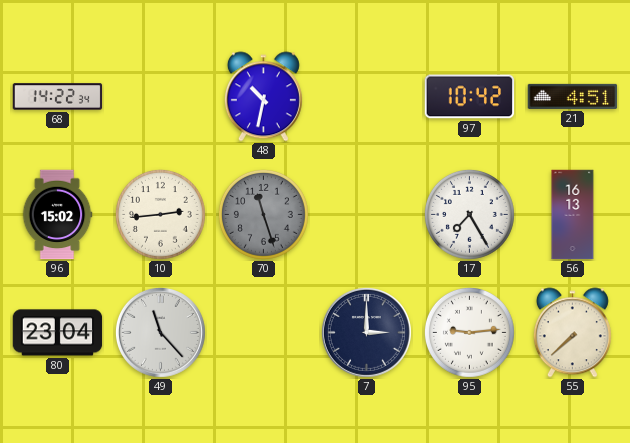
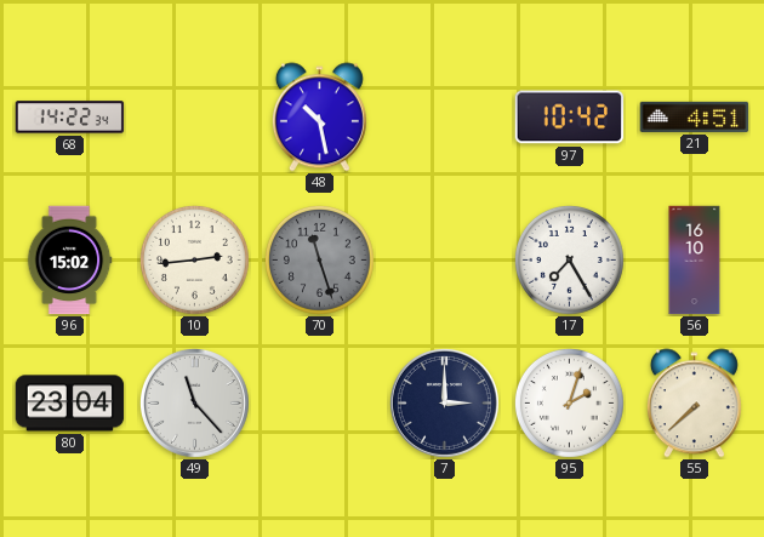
48: 10:32 -> 10:28
56: 16:13 -> 16:10
95: 9:14 -> 2:03
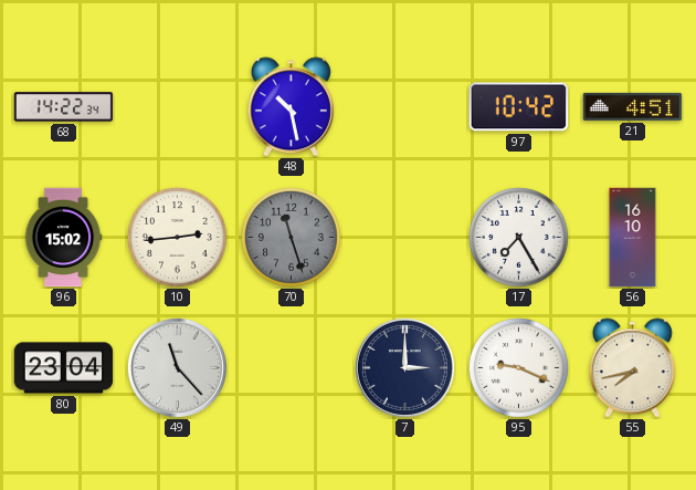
95: 2:03 -> 9:19
55: 7:38 -> 7:43
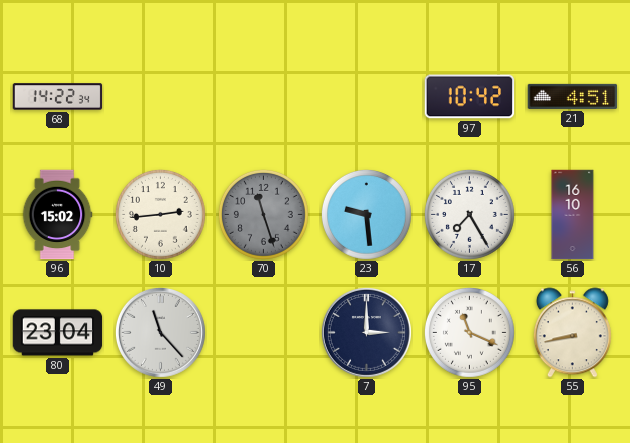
48: 10:28 -> none
23: none -> 9:29
95: 9:19 -> 11:19
55: 7:43 -> 8:43
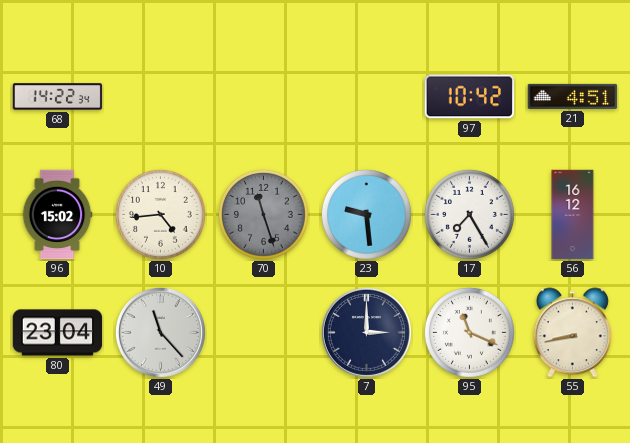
10: 2:44 -> 4:44
56: 16:10 -> 16:12
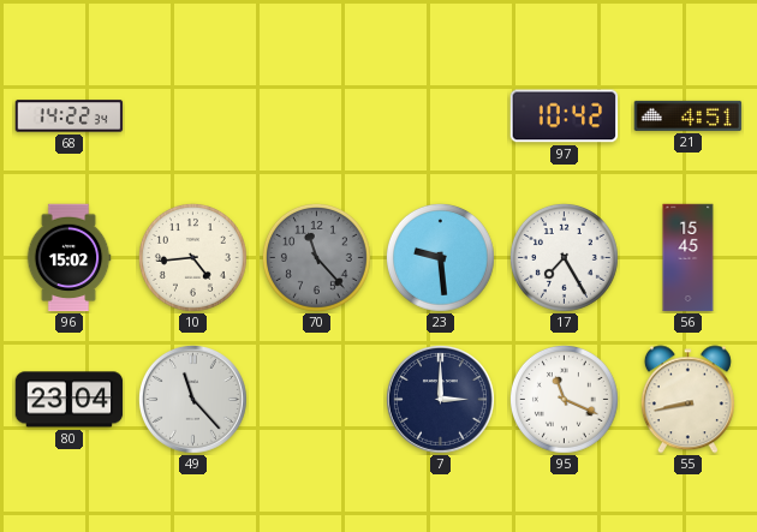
70: 11:27 -> 11:23
56: 16:12 -> 15:45
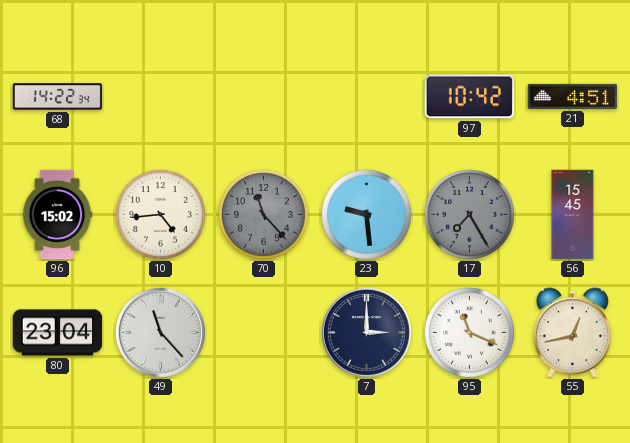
17 dial: white -> grey
55: 8:43 -> 12:43
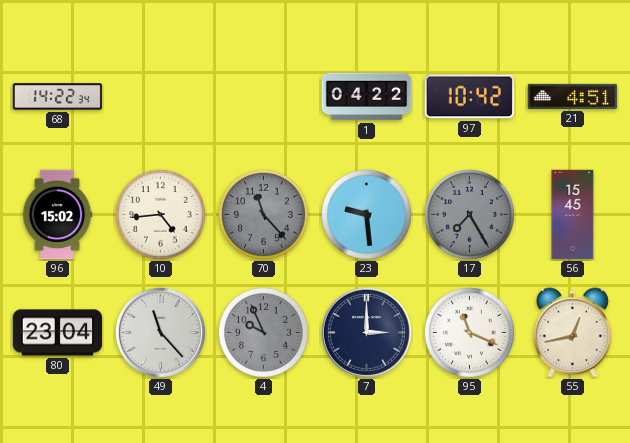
1: none -> 04:22
4: none -> 9:56
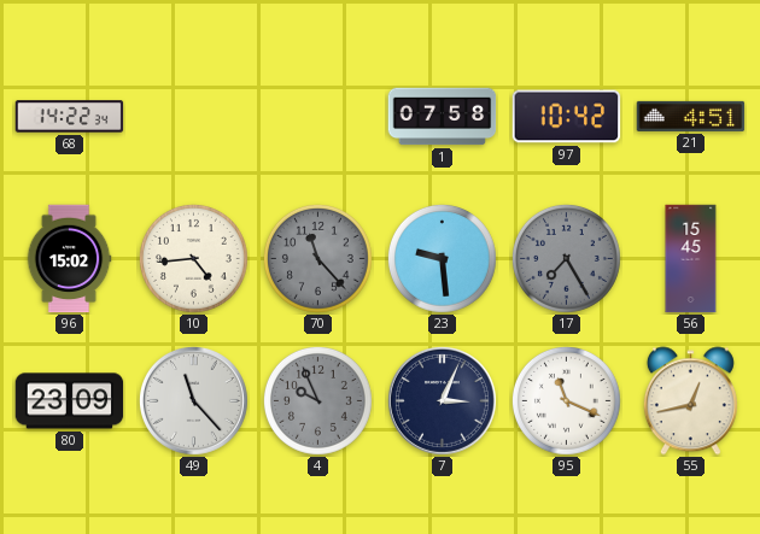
1: 04:22 -> 07:58
80: 23:04 -> 23:09
7: 3:00 -> 3:04
